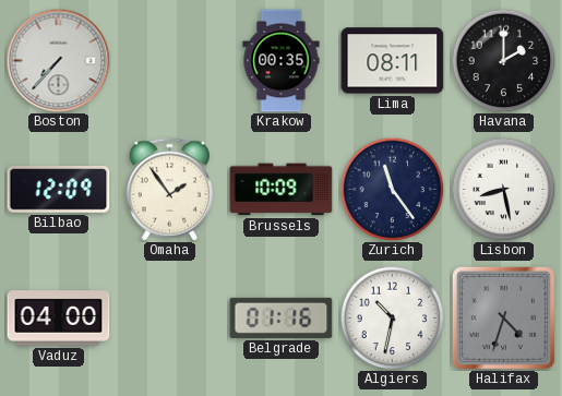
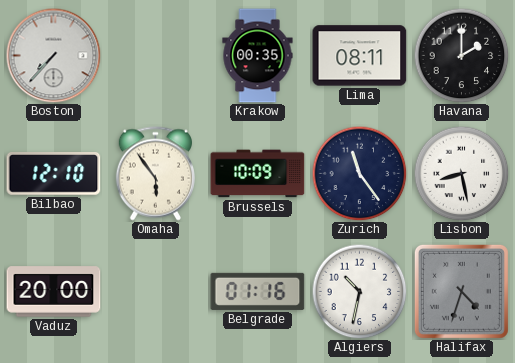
Bilbao: 12:09 -> 12:10
Omaha: 1:54 -> 5:54
Vaduz: 04:00 -> 20:00
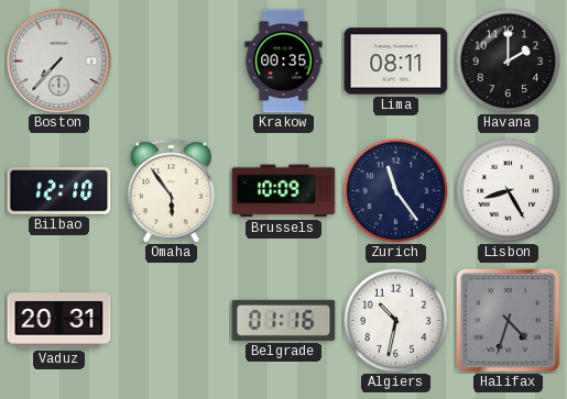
Lisbon: 8:28 -> 8:25
Vaduz: 20:00 -> 20:31
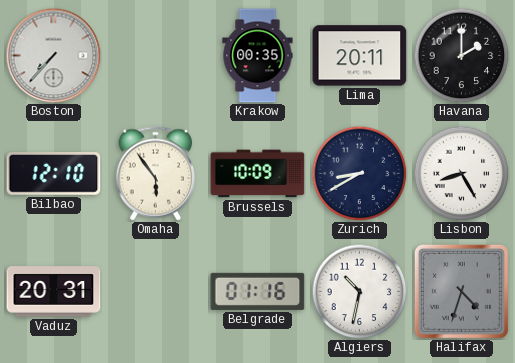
Lima: 08:11 -> 20:11
Zurich: 11:24 -> 8:40
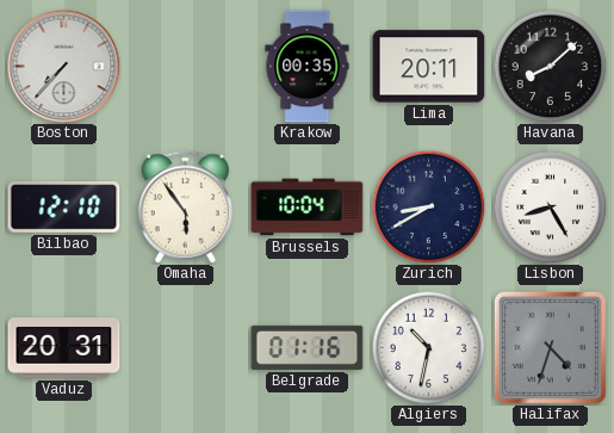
Havana: 2:00 -> 8:08
Brussels: 10:09 -> 10:04
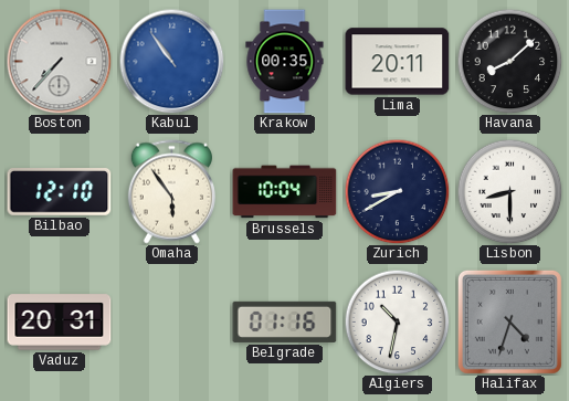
Kabul: none -> 10:54
Lisbon: 8:25 -> 8:30
